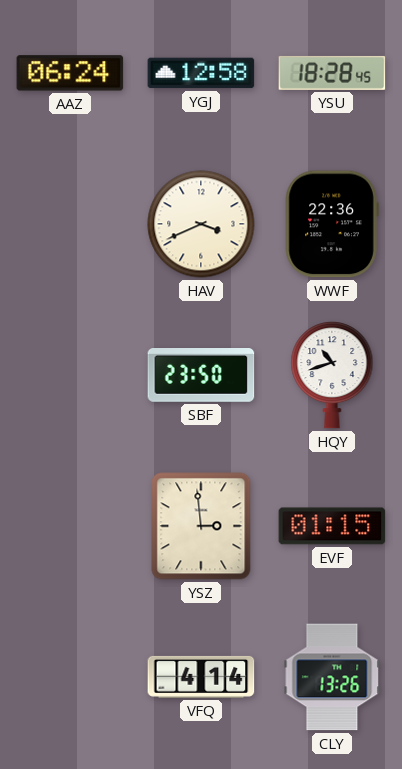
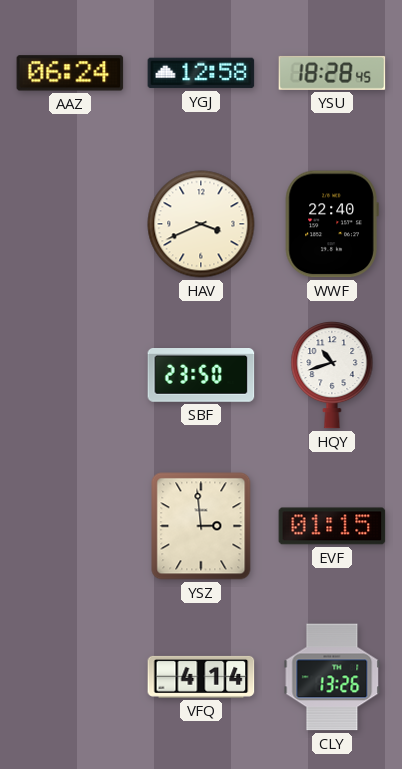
WWF: 22:36 -> 22:40
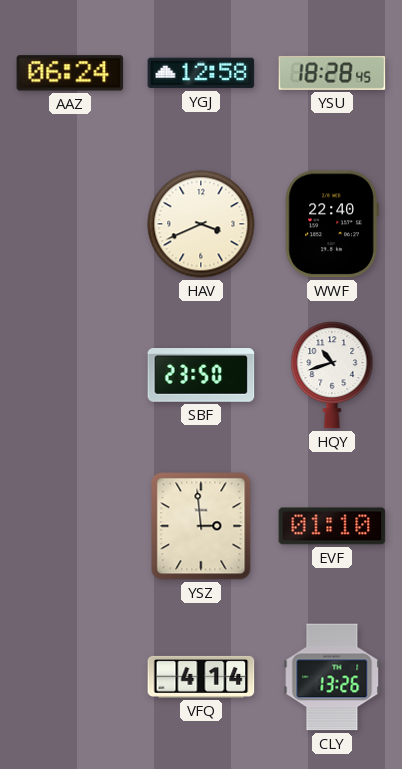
EVF: 01:15 -> 01:10
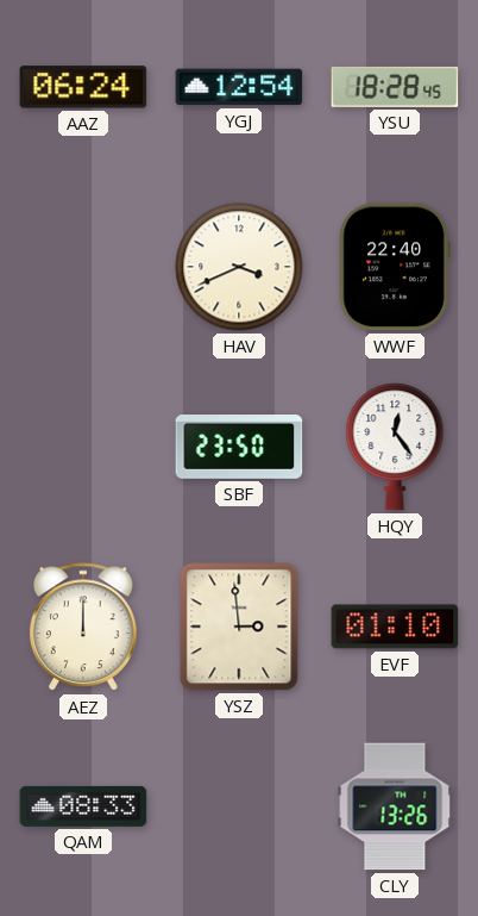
YGJ: 12:58 -> 12:54
HQY: 10:42 -> 12:24
AEZ: none -> 12:00
QAM: none -> 08:33
VFQ: 4:14 -> none
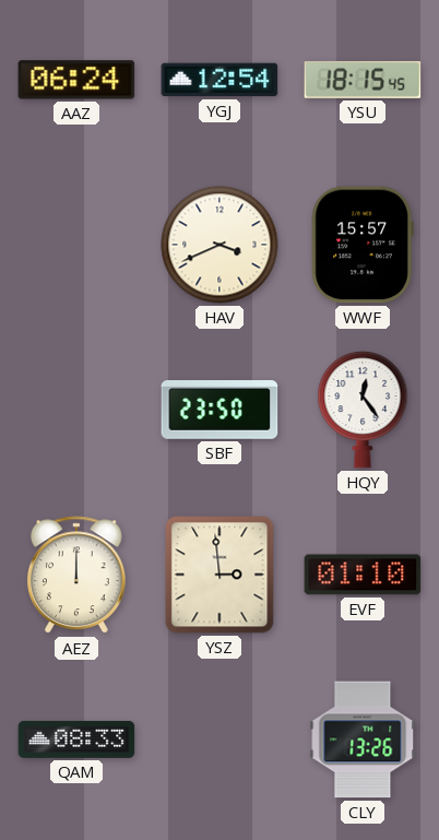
YSU: 18:28 -> 18:15
WWF: 22:40 -> 15:57
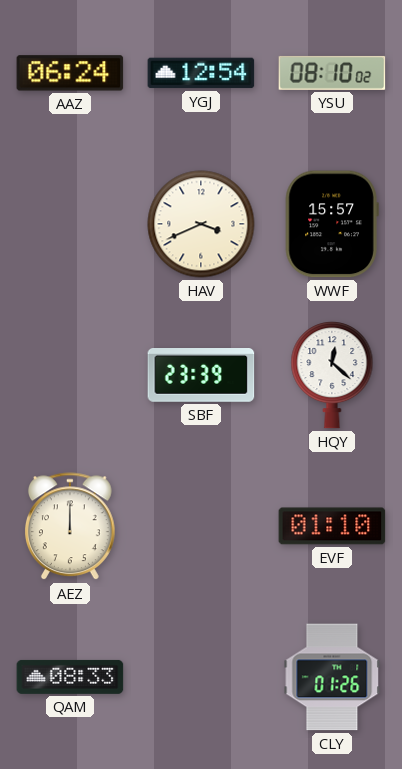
YSU: 18:15 -> 08:10
SBF: 23:50 -> 23:39
HQY: 12:24 -> 12:22
YSZ: 2:59 -> none
CLY: 13:26 -> 01:26
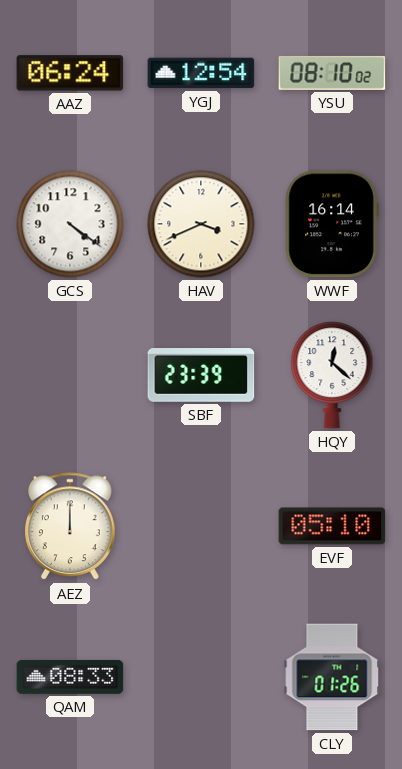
GCS: none -> 4:21
WWF: 15:57 -> 16:14
EVF: 01:10 -> 05:10
